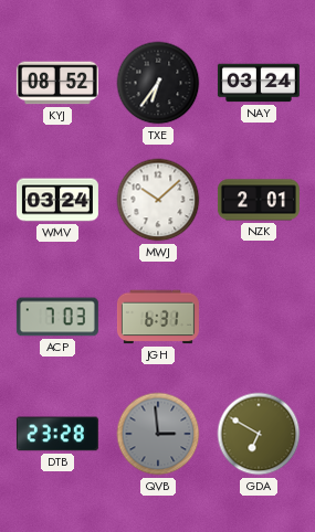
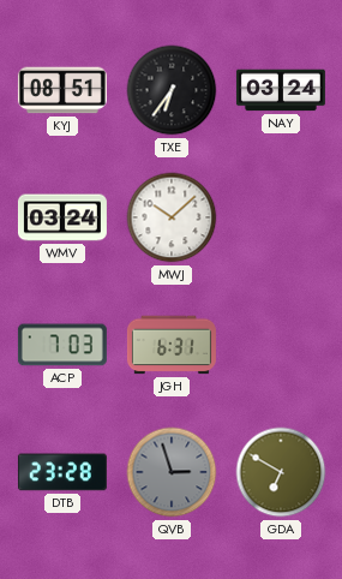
KYJ: 08:52 -> 08:51
NZK: 2:01 -> none
QVB: 2:59 -> 2:57
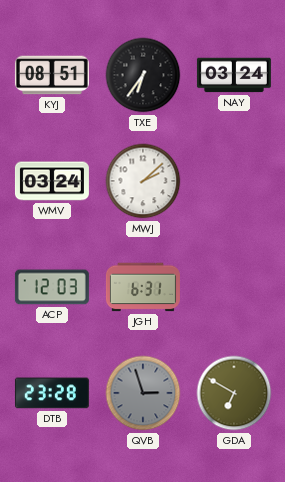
MWJ: 10:08 -> 2:08
ACP: 7:03 -> 12:03
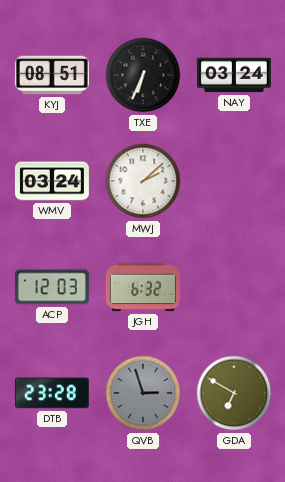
TXE: 6:36 -> 6:34
JGH: 6:31 -> 6:32
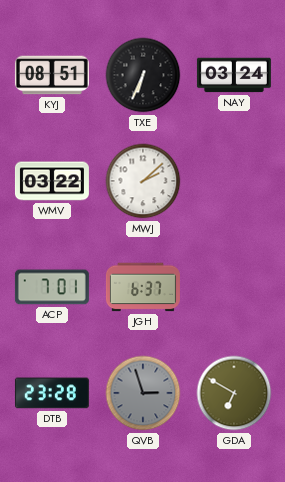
WMV: 03:24 -> 03:22
ACP: 12:03 -> 7:01
JGH: 6:32 -> 6:37
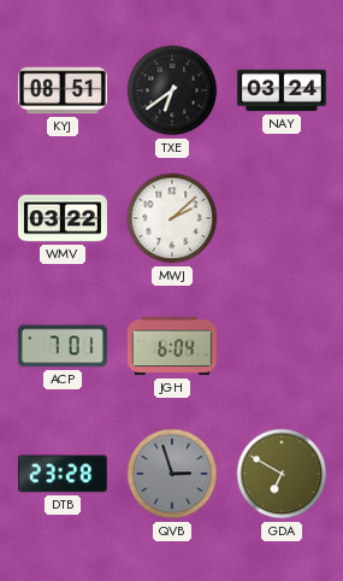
TXE: 6:34 -> 6:39
JGH: 6:37 -> 6:04
